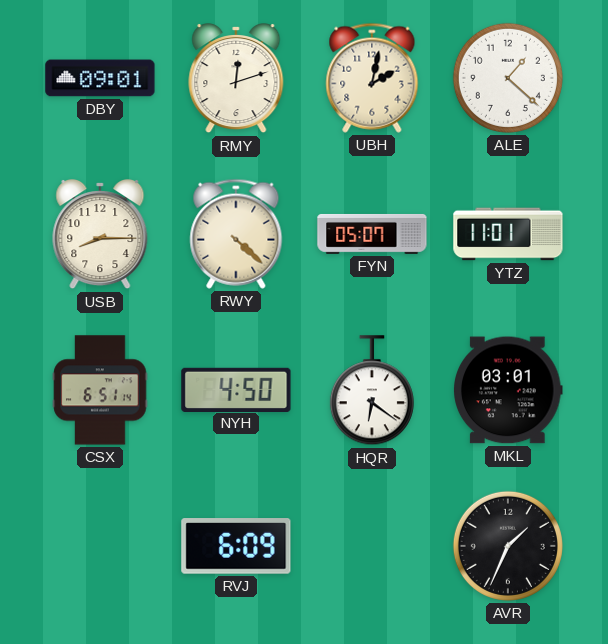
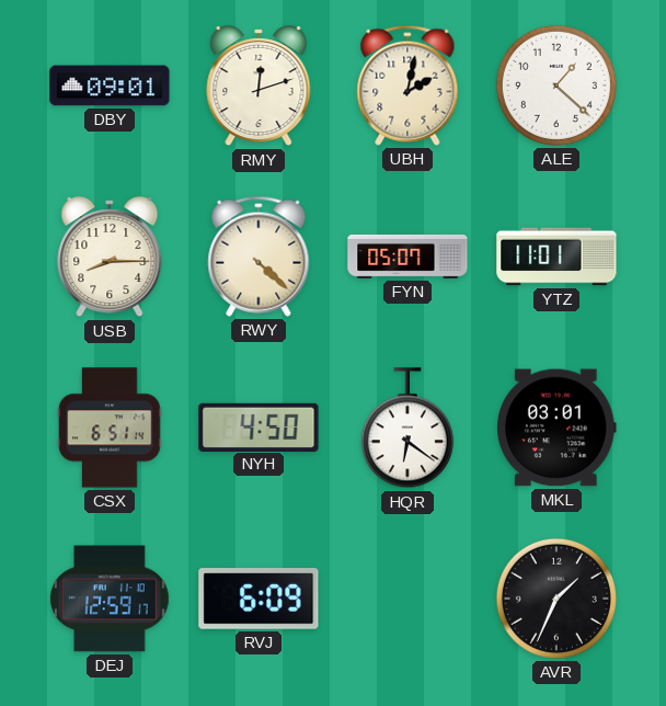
DEJ: none -> 12:59
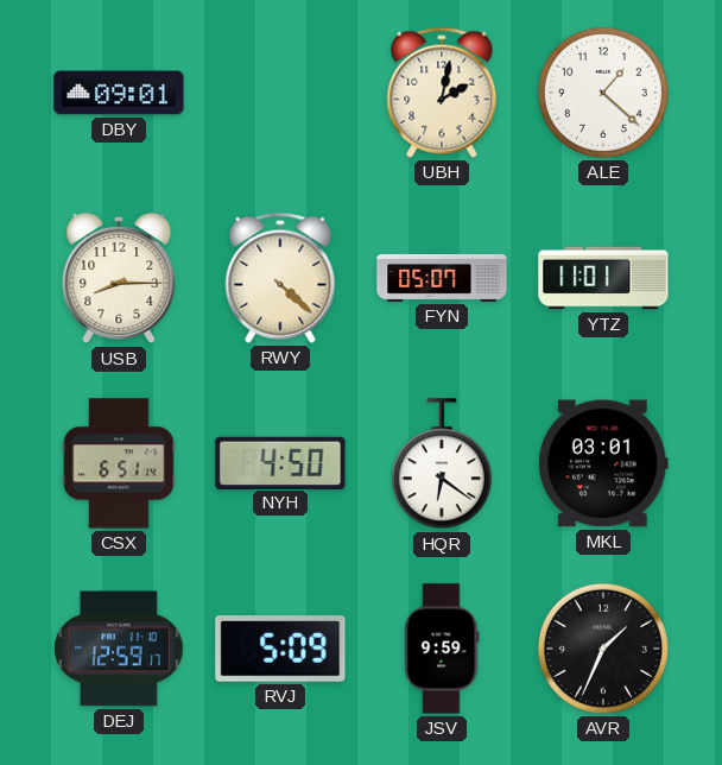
RMY: 12:12 -> none
RVJ: 6:09 -> 5:09
JSV: none -> 9:59
